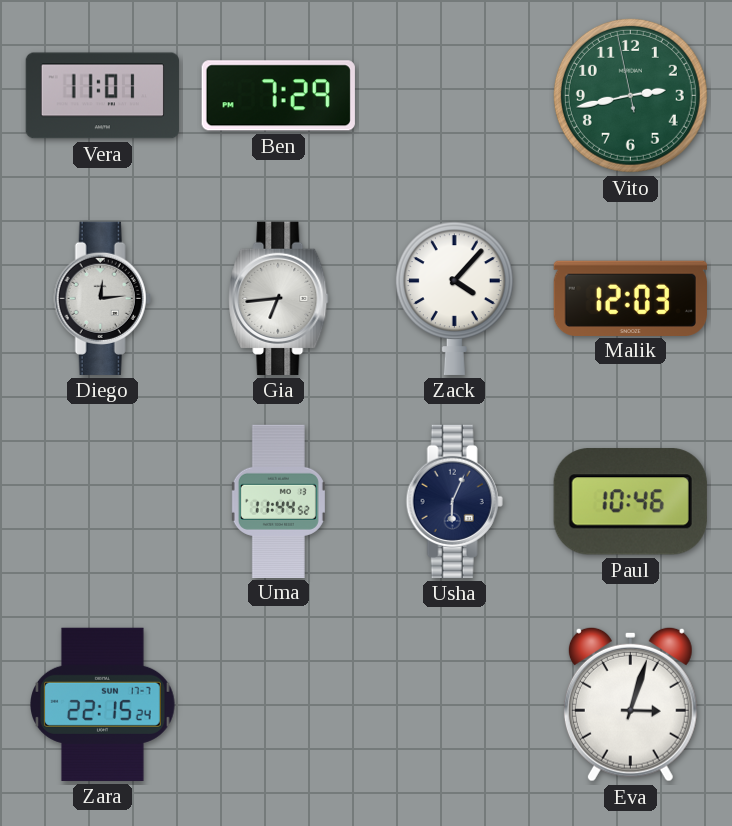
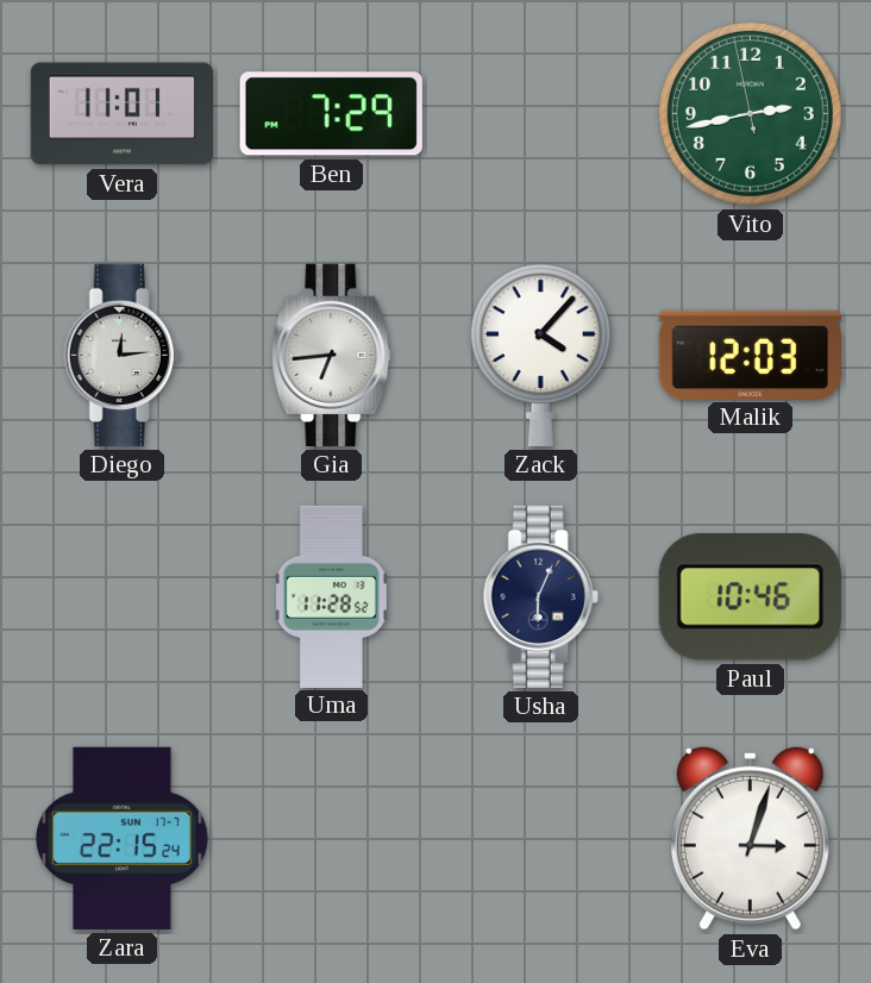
Uma: 11:44 -> 11:28
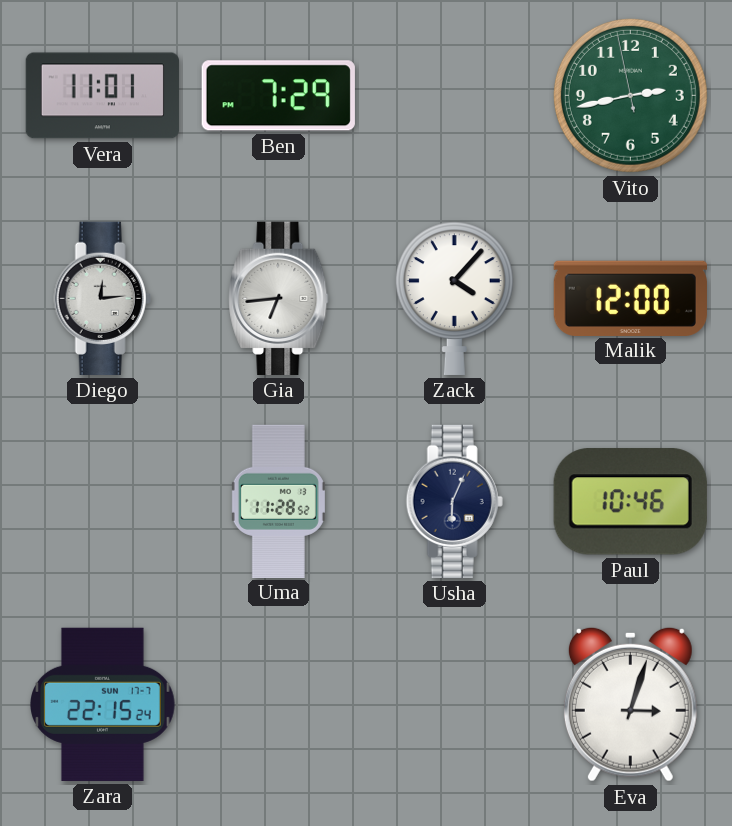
Malik: 12:03 -> 12:00
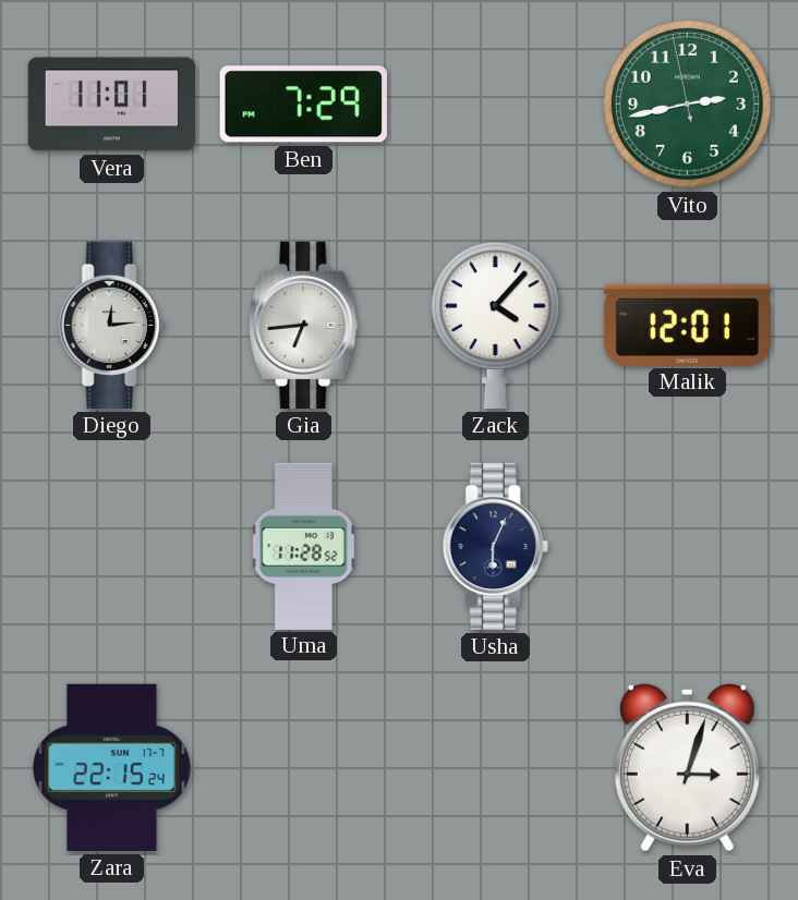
Malik: 12:00 -> 12:01
Paul: 10:46 -> none
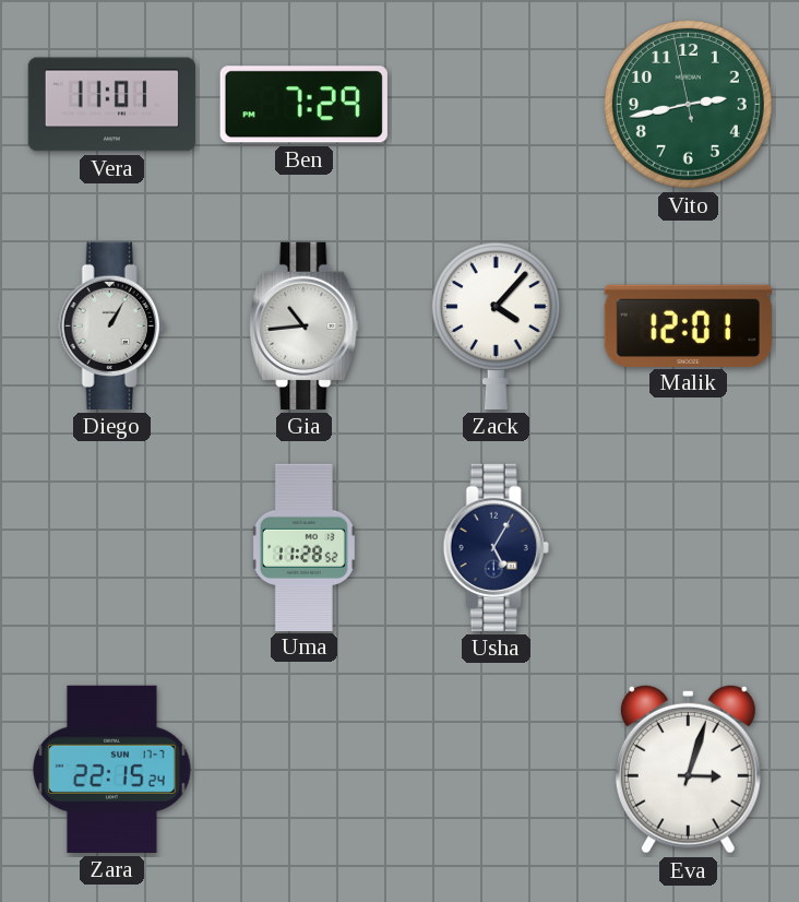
Diego: 12:14 -> 1:05
Gia: 6:44 -> 10:44
Usha: 6:04 -> 5:05
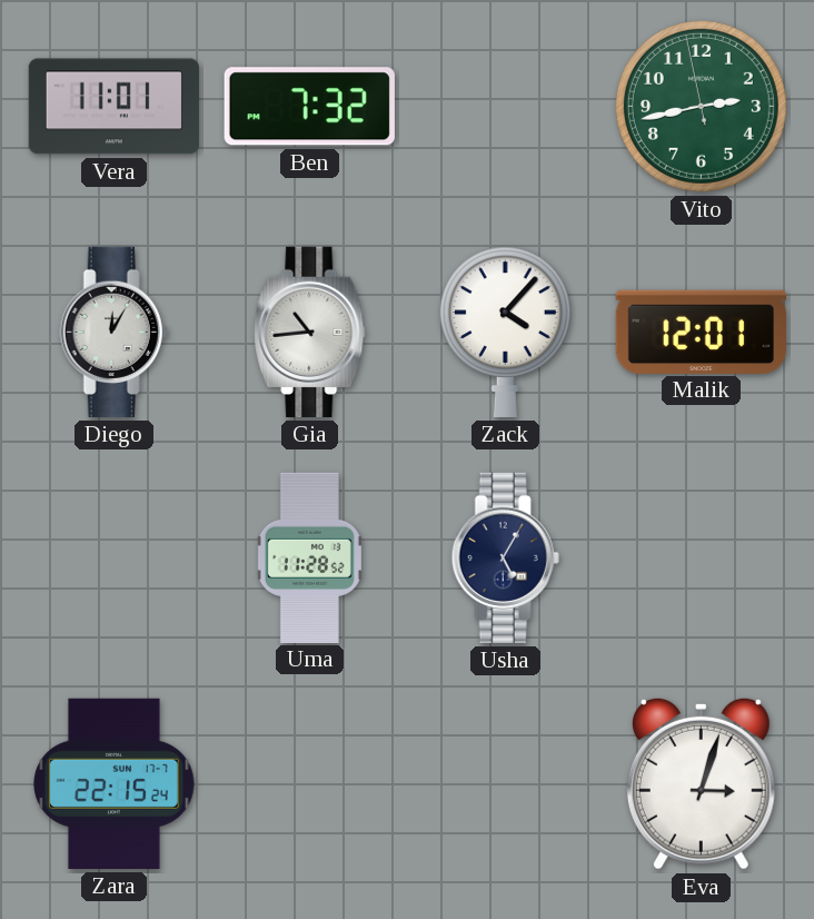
Ben: 7:29 -> 7:32
Diego: 1:05 -> 12:05
